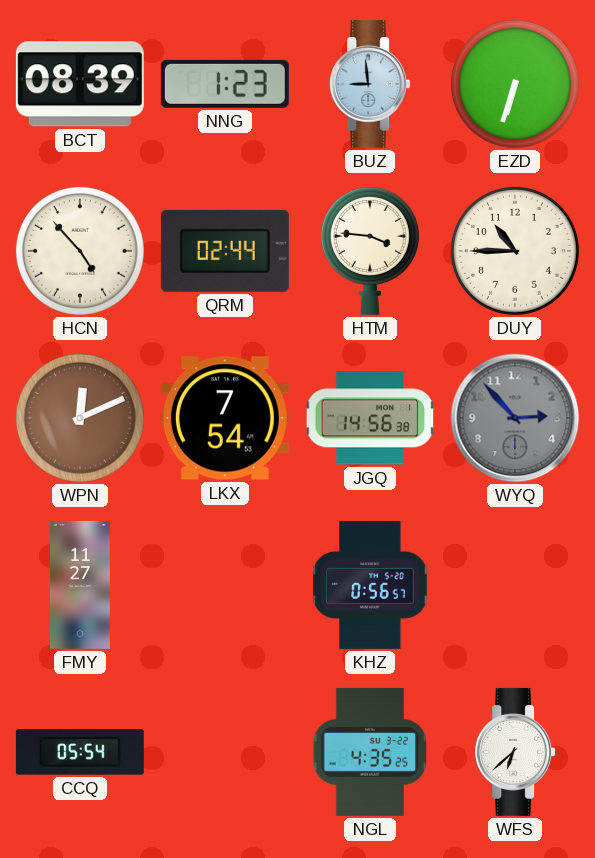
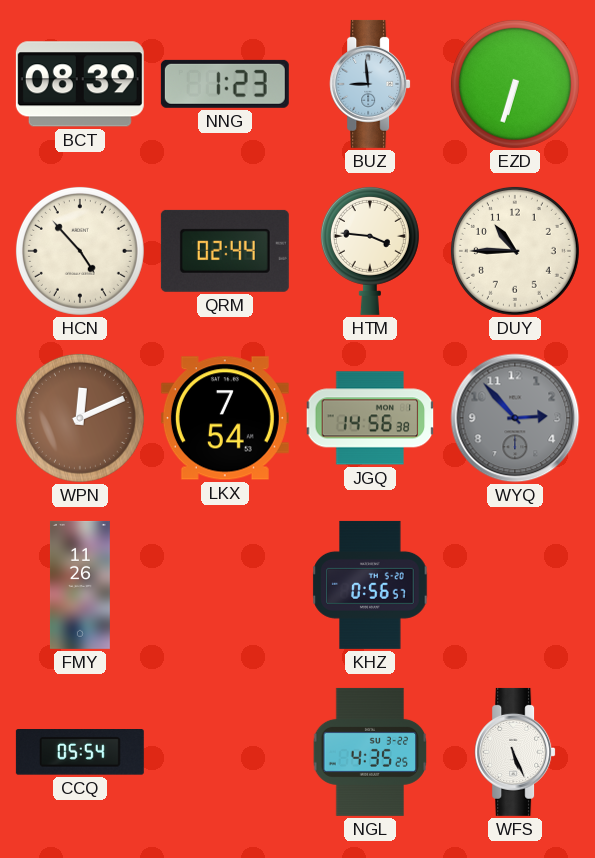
FMY: 11:27 -> 11:26
WFS: 6:38 -> 5:26
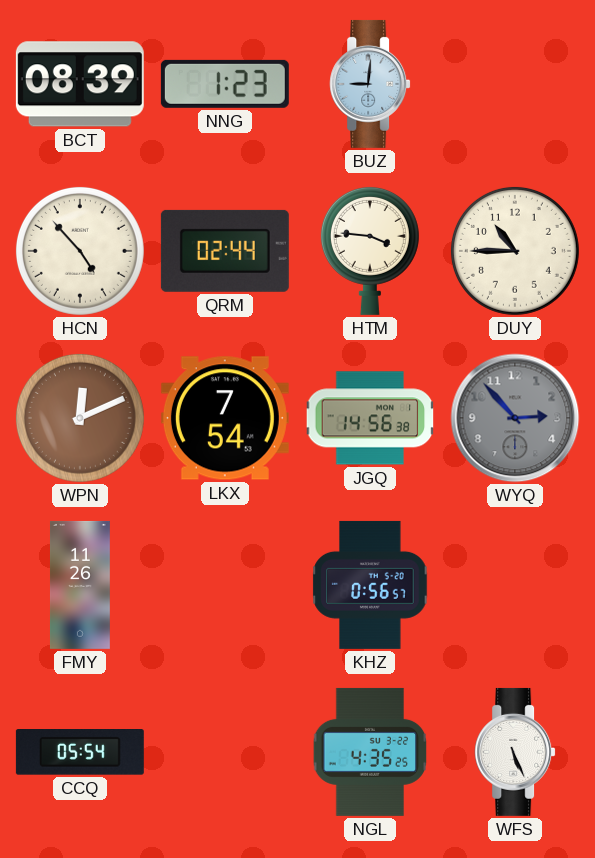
BUZ: 8:59 -> 9:01
EZD: 6:33 -> none
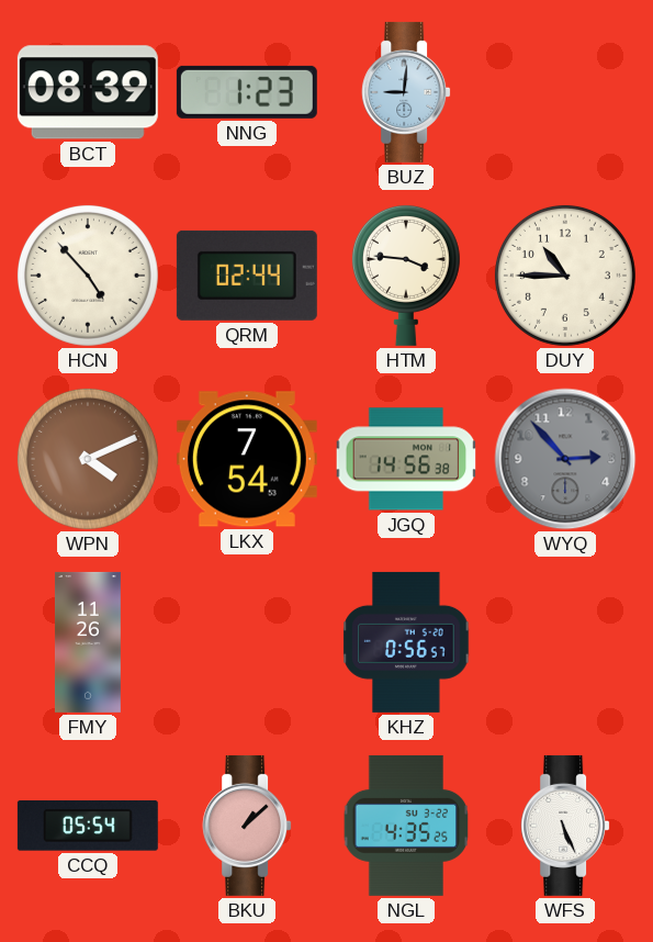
WPN: 12:11 -> 4:11
BKU: none -> 1:08
